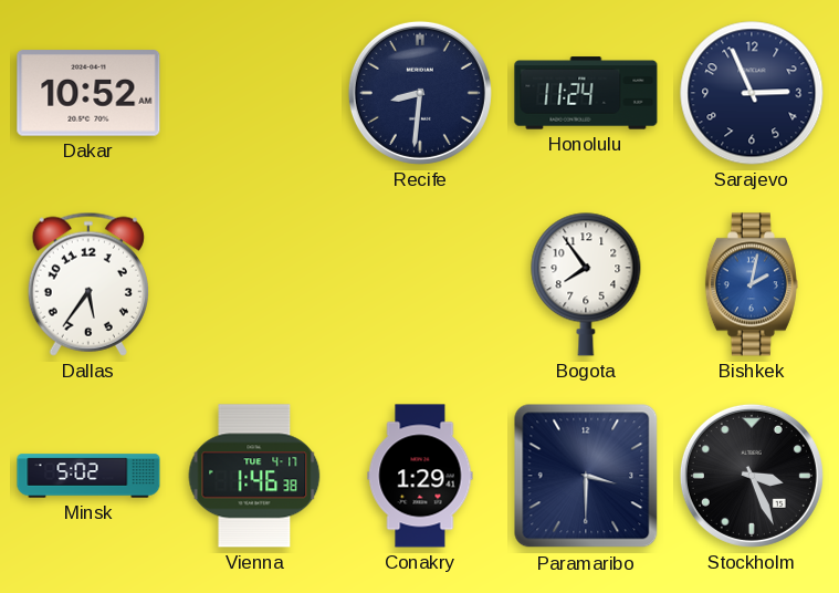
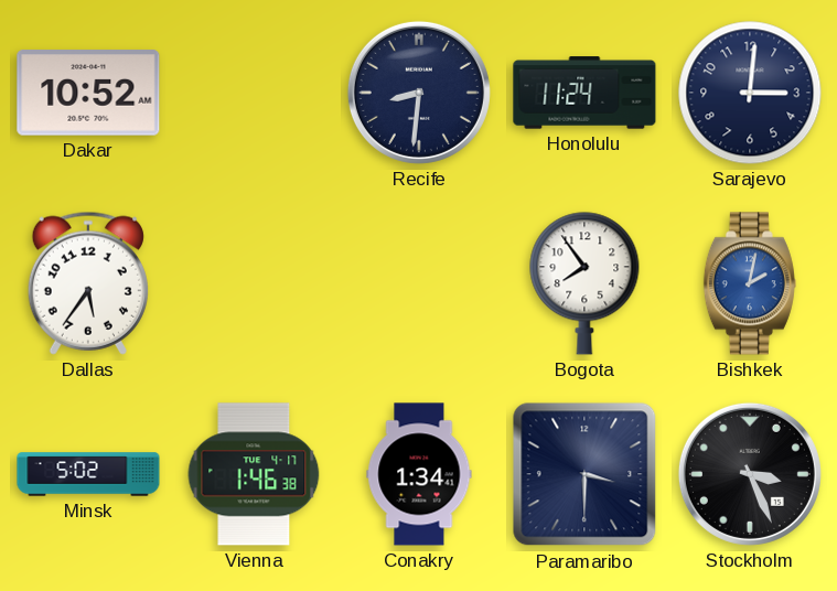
Sarajevo: 2:56 -> 3:01
Conakry: 1:29 -> 1:34
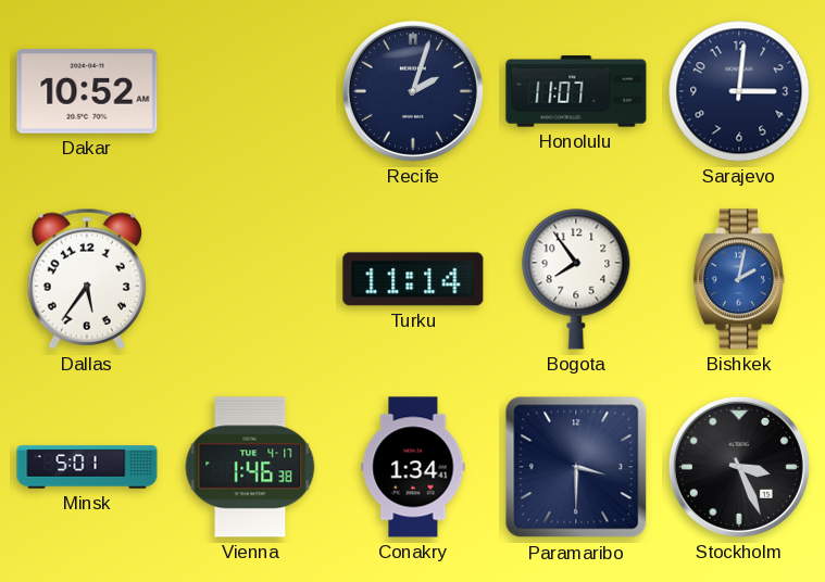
Recife: 8:31 -> 2:03
Honolulu: 11:24 -> 11:07
Turku: none -> 11:14
Minsk: 5:02 -> 5:01
